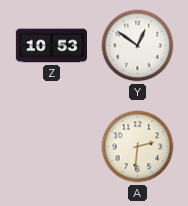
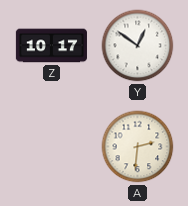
Z: 10:53 -> 10:17
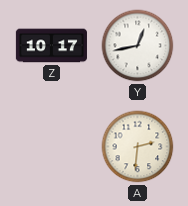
Y: 12:51 -> 12:43
